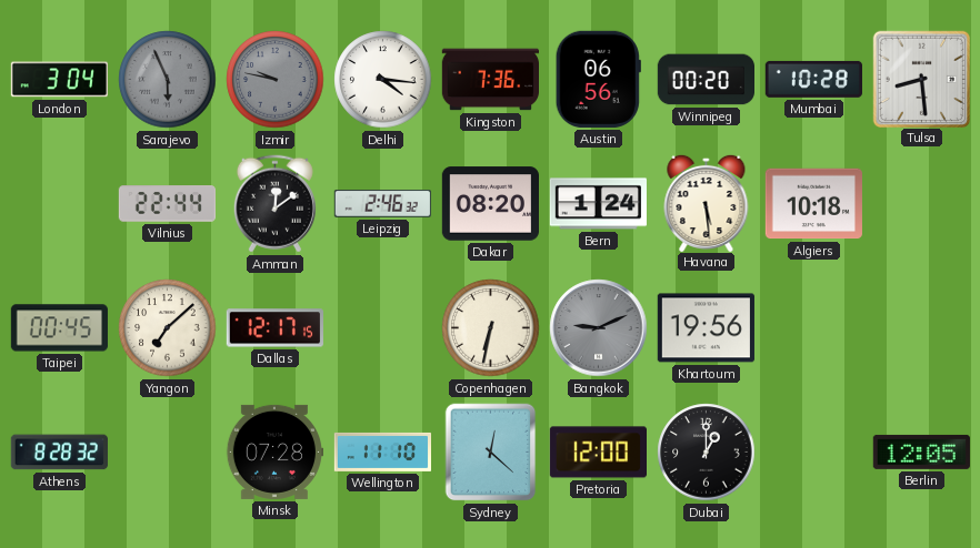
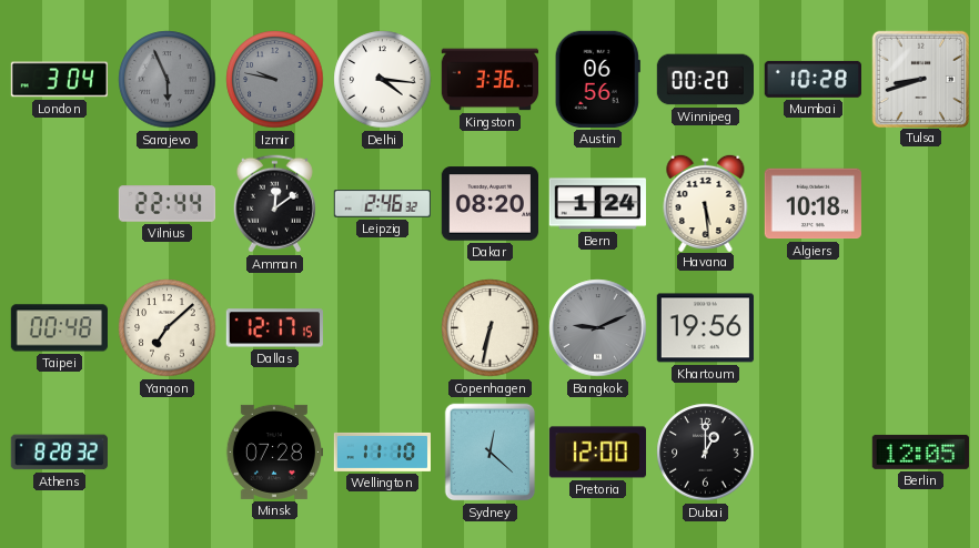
Kingston: 7:36 -> 3:36
Tulsa: 8:29 -> 8:42
Taipei: 00:45 -> 00:48
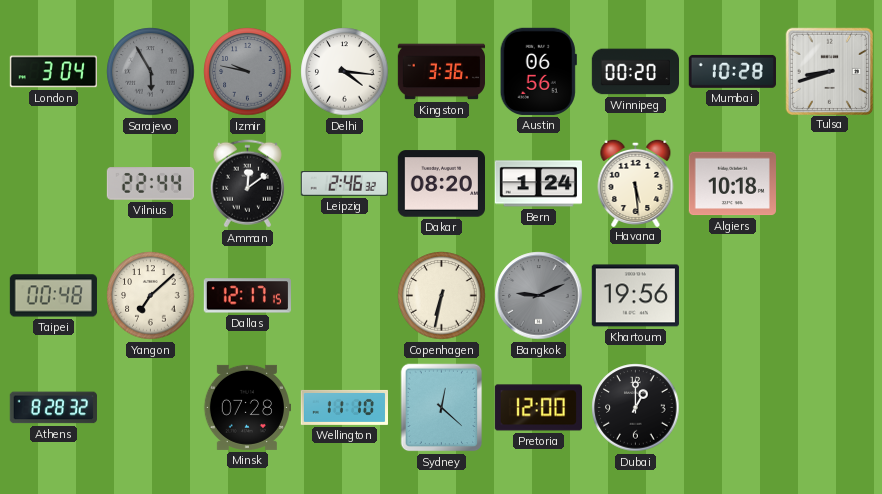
Sarajevo: 5:56 -> 5:55
Berlin: 12:05 -> none
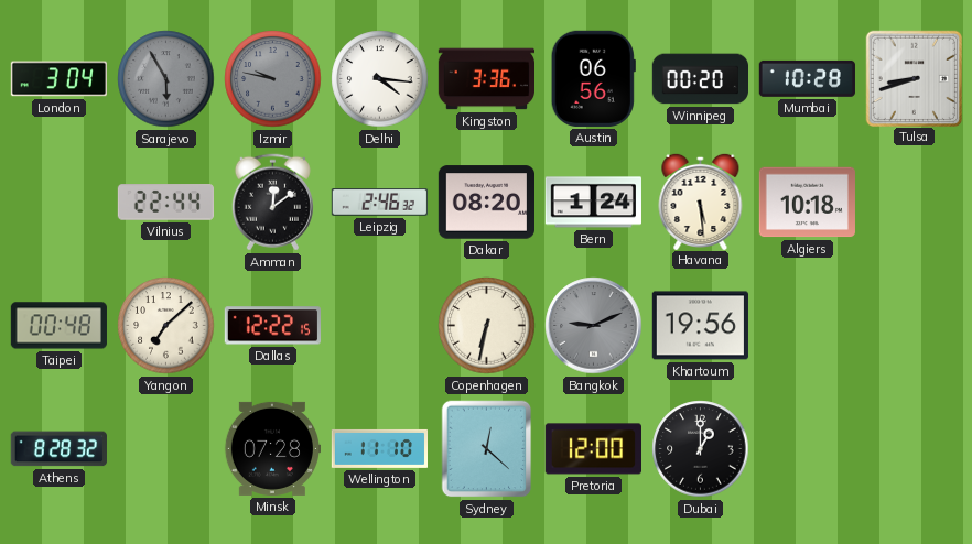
Dallas: 12:17 -> 12:22
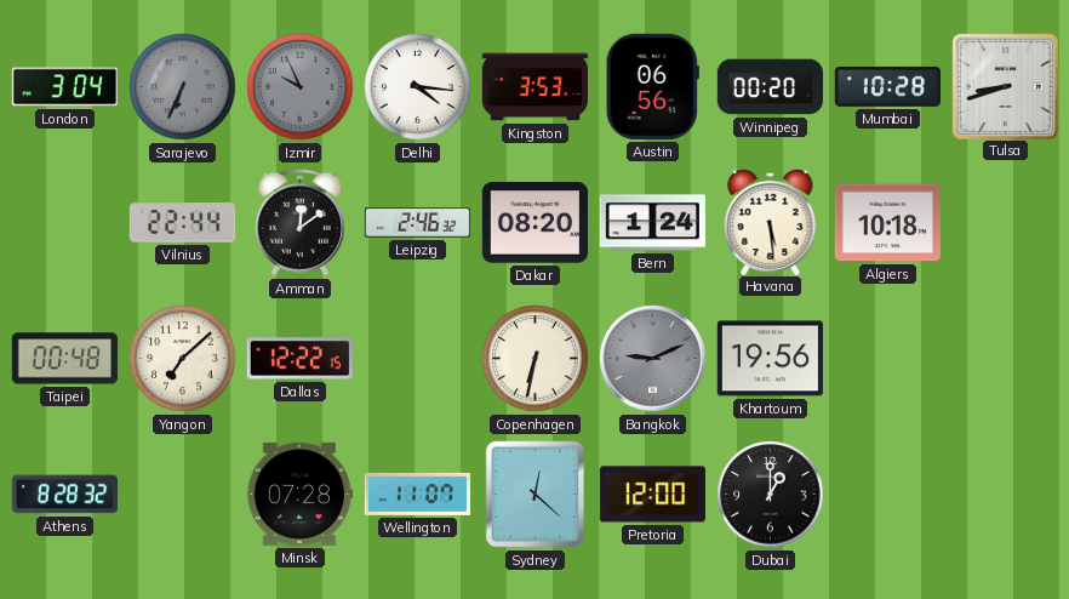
Sarajevo: 5:55 -> 6:34
Izmir: 9:47 -> 9:56
Kingston: 3:36 -> 3:53
Wellington: 11:10 -> 11:07
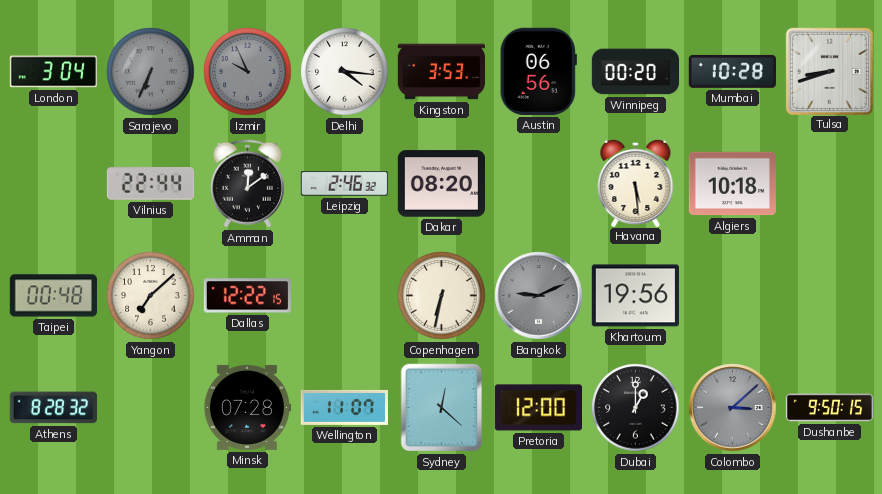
Bern: 1:24 -> none
Colombo: none -> 3:08
Dushanbe: none -> 9:50
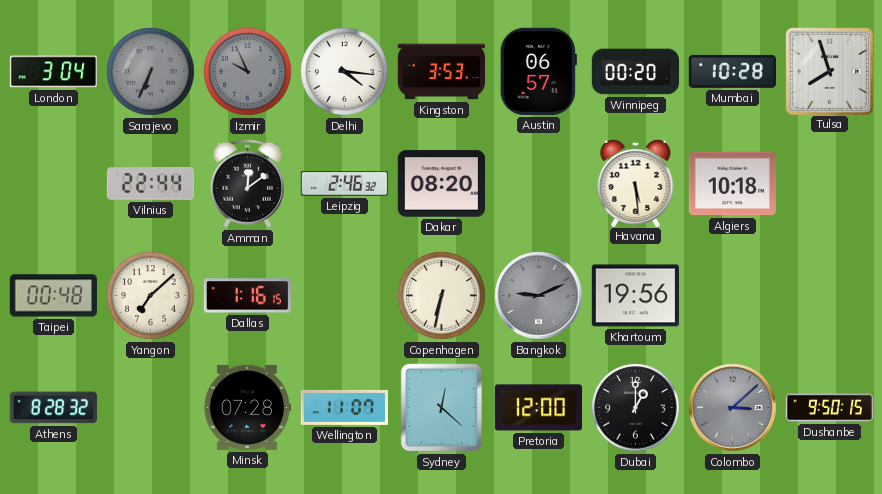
Austin: 06:56 -> 06:57
Tulsa: 8:42 -> 7:57
Dallas: 12:22 -> 1:16
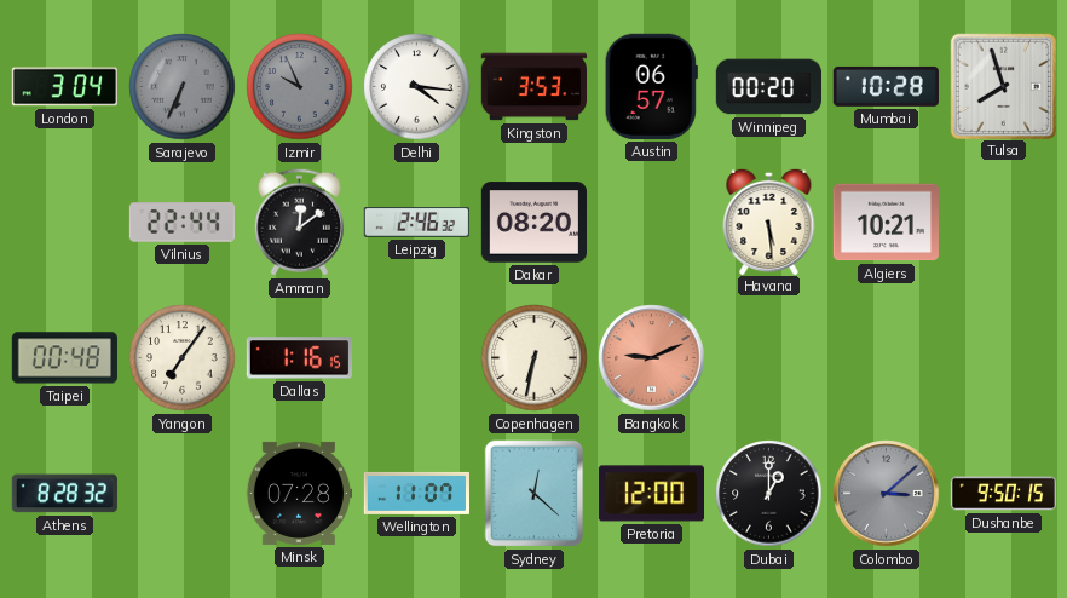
Algiers: 10:18 -> 10:21
Yangon: 7:08 -> 7:06
Bangkok dial: grey -> salmon
Khartoum: 19:56 -> none
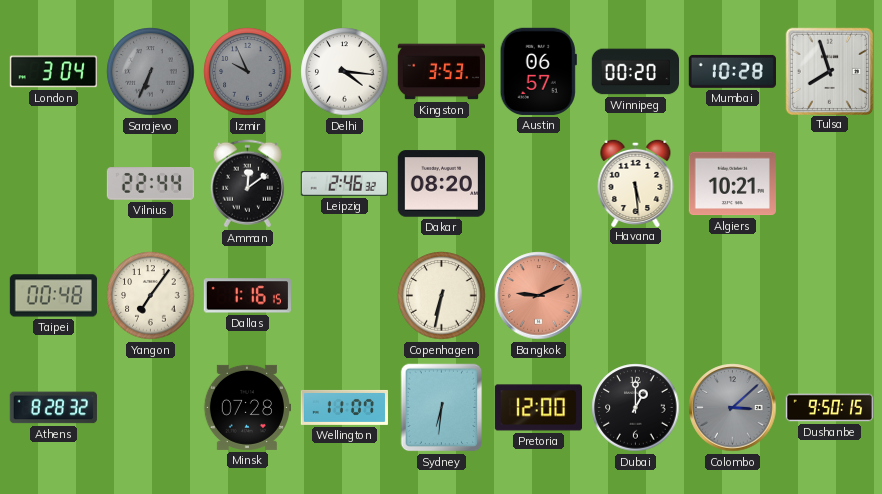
Sydney: 12:22 -> 6:31
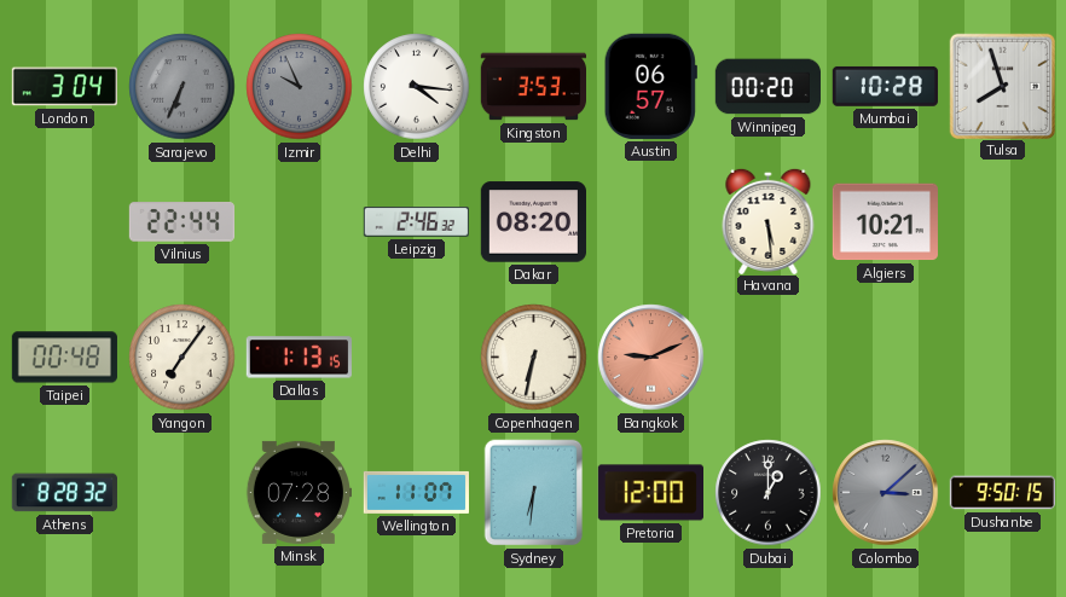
Amman: 12:09 -> none
Dallas: 1:16 -> 1:13
